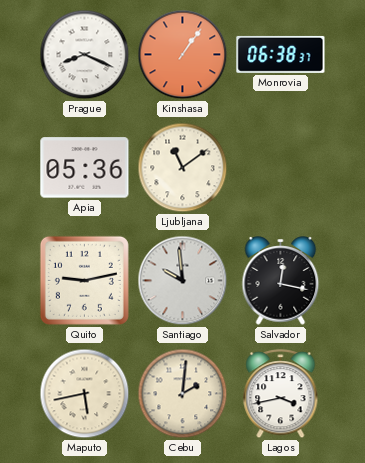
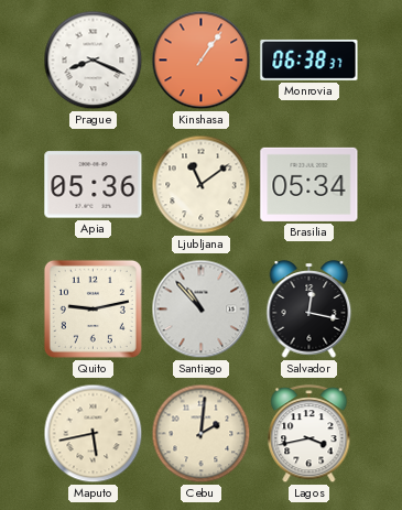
Brasilia: none -> 05:34
Santiago: 9:59 -> 10:53
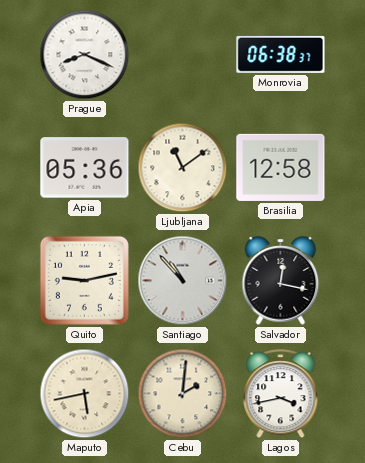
Kinshasa: 1:06 -> none
Brasilia: 05:34 -> 12:58
